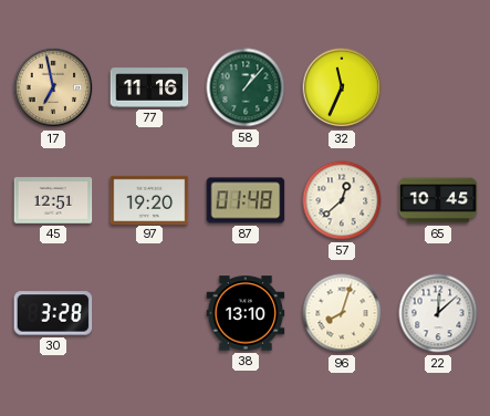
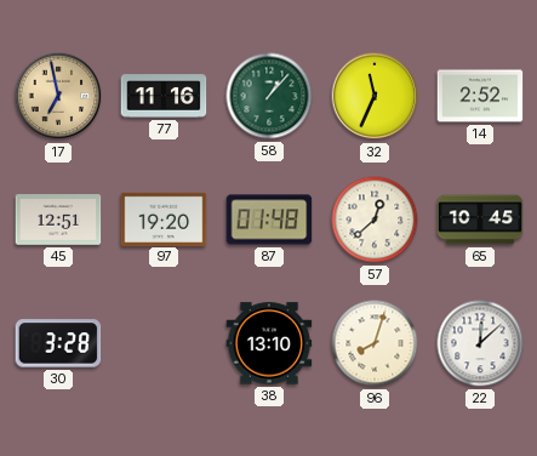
14: none -> 2:52
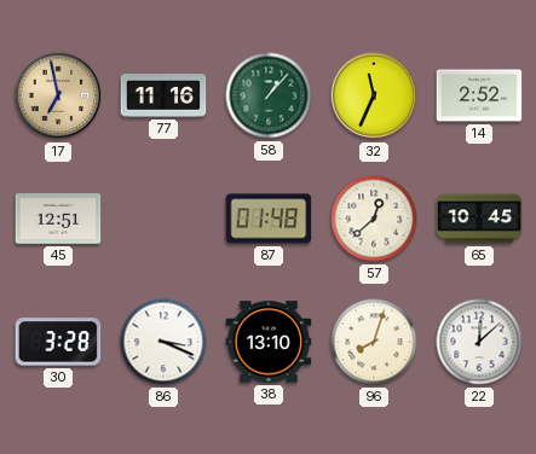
97: 19:20 -> none
86: none -> 3:19
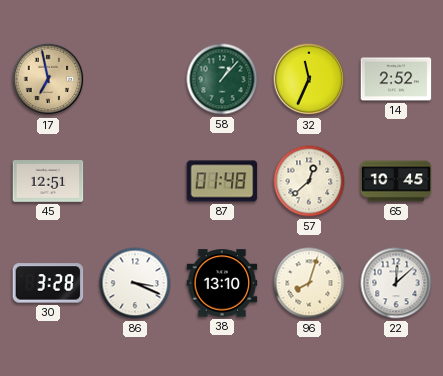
77: 11:16 -> none
